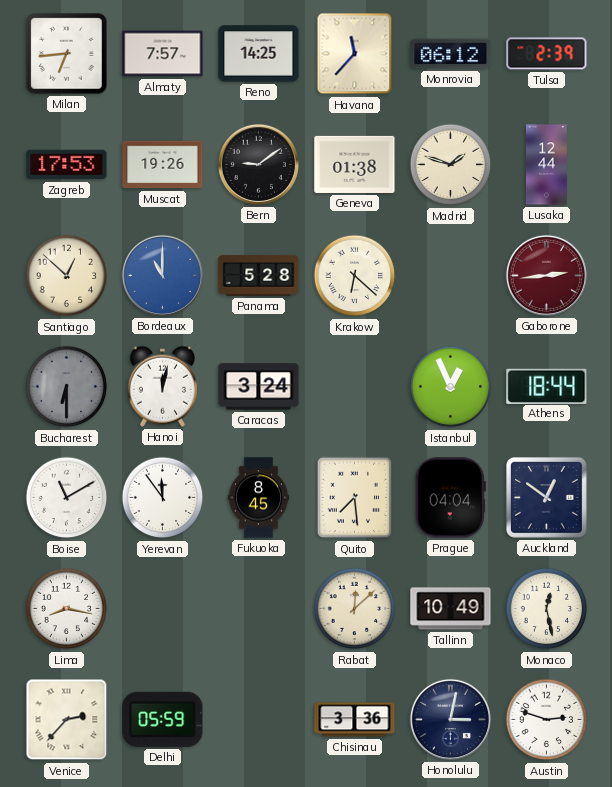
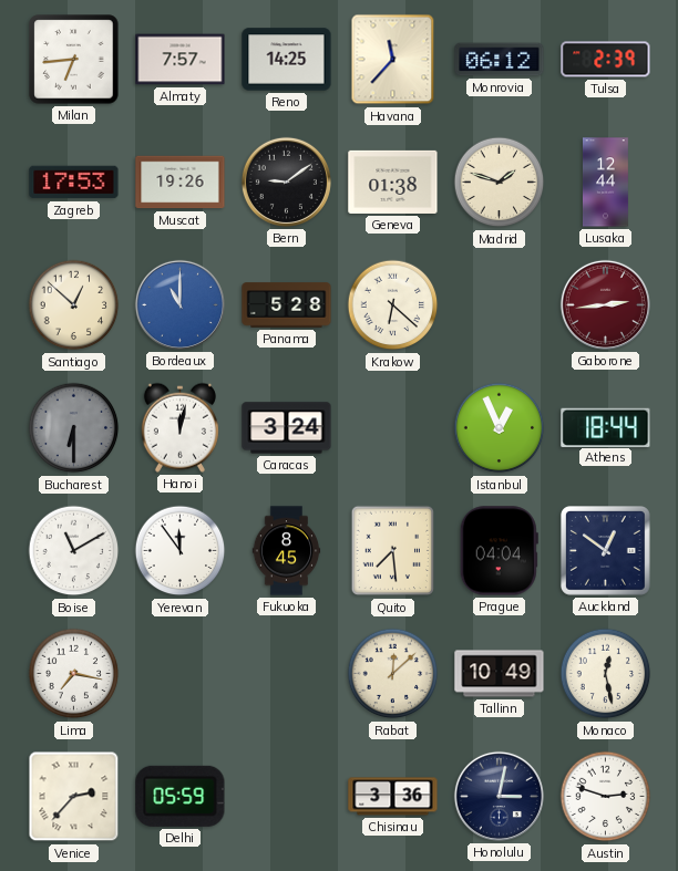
Lima: 8:17 -> 7:17
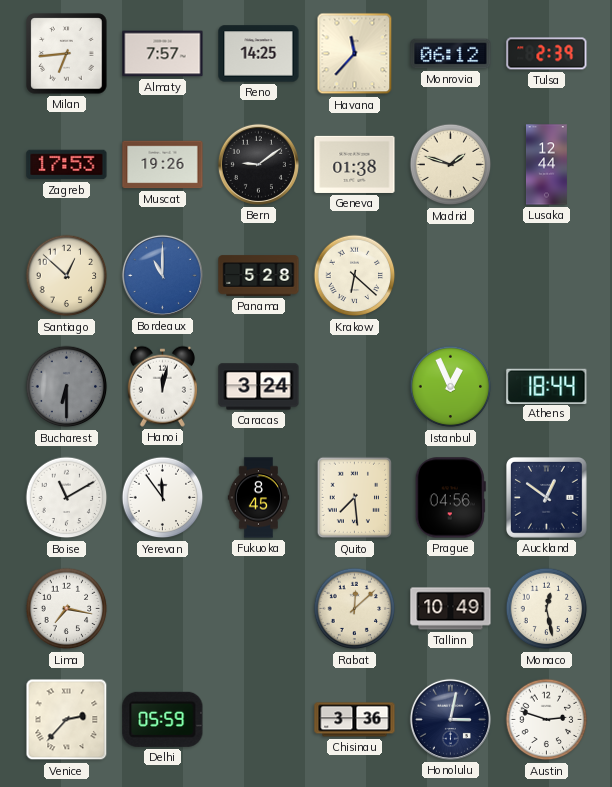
Gaborone: 2:44 -> none
Prague: 04:04 -> 04:56
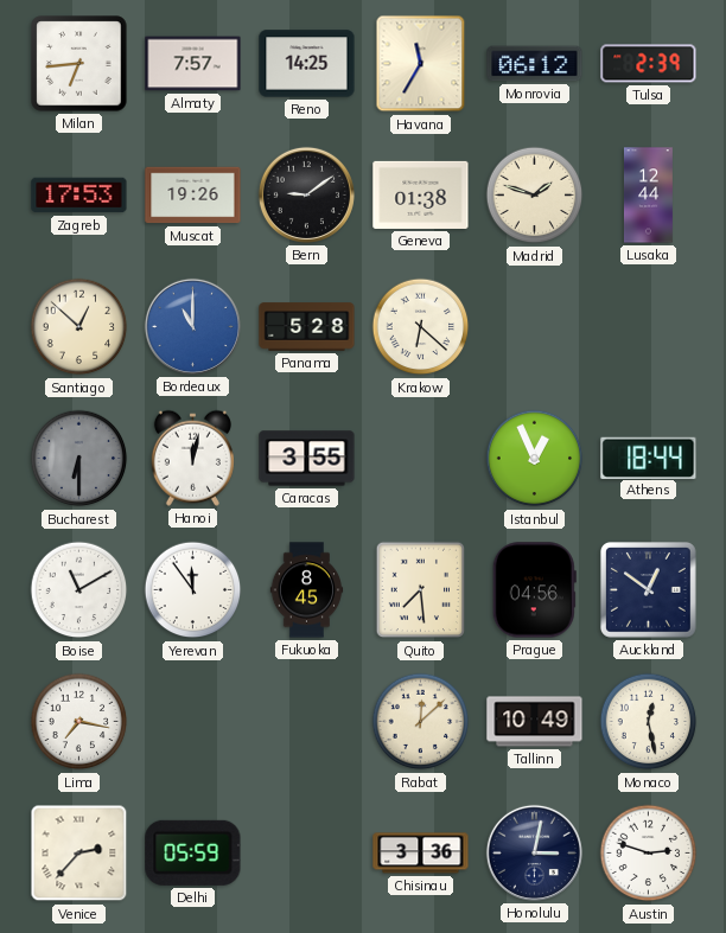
Havana: 11:37 -> 11:35
Caracas: 3:24 -> 3:55
